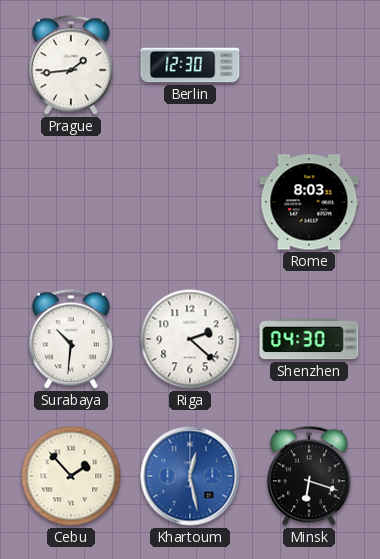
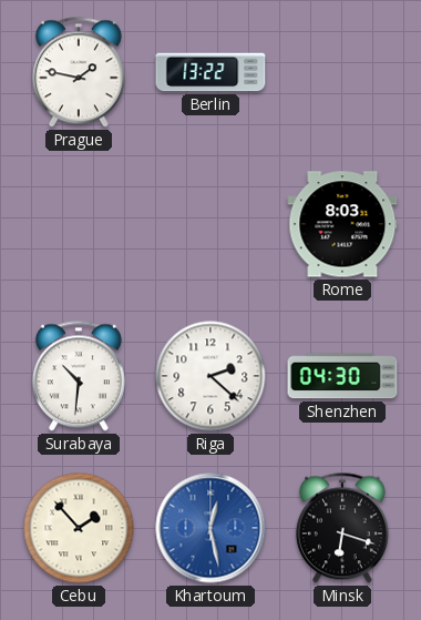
Prague: 1:44 -> 1:47
Berlin: 12:30 -> 13:22
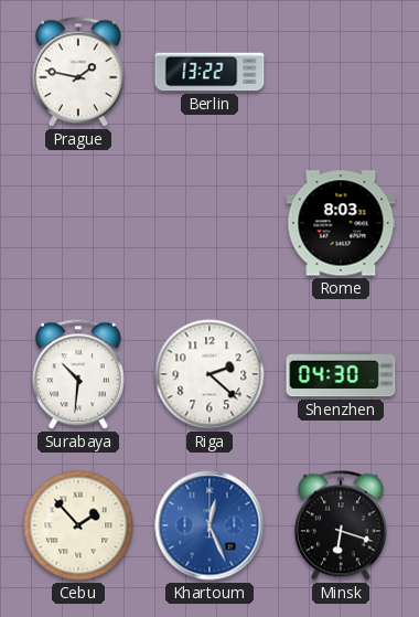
Khartoum: 12:28 -> 12:26
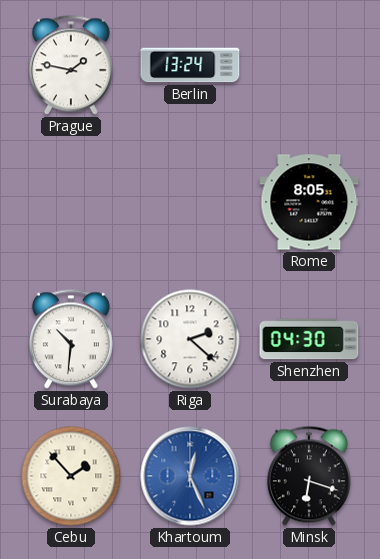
Berlin: 13:22 -> 13:24
Rome: 8:03 -> 8:05
